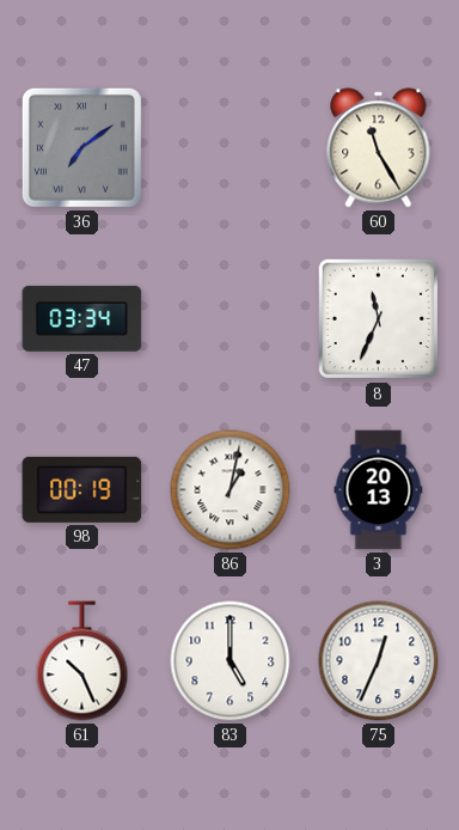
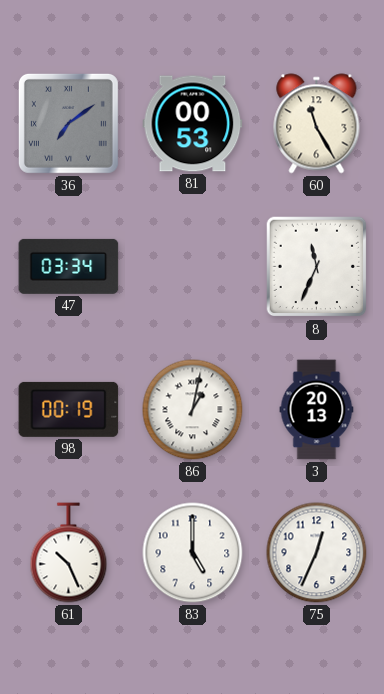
81: none -> 00:53
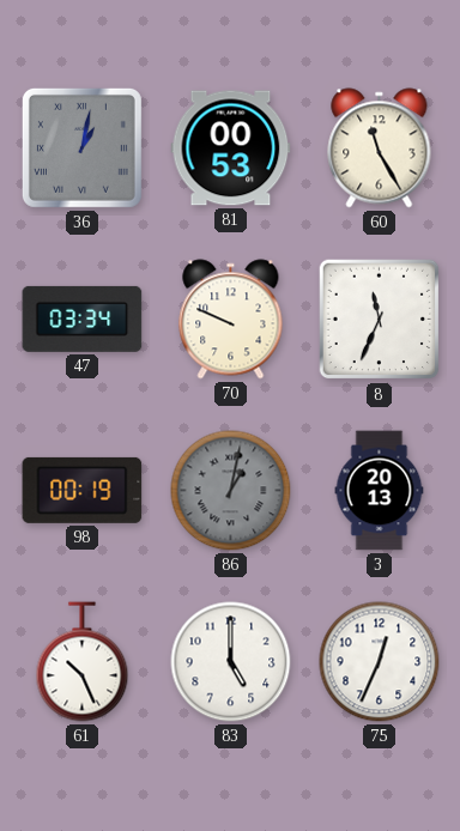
36: 7:09 -> 1:02
70: none -> 9:49
86 dial: white -> grey
